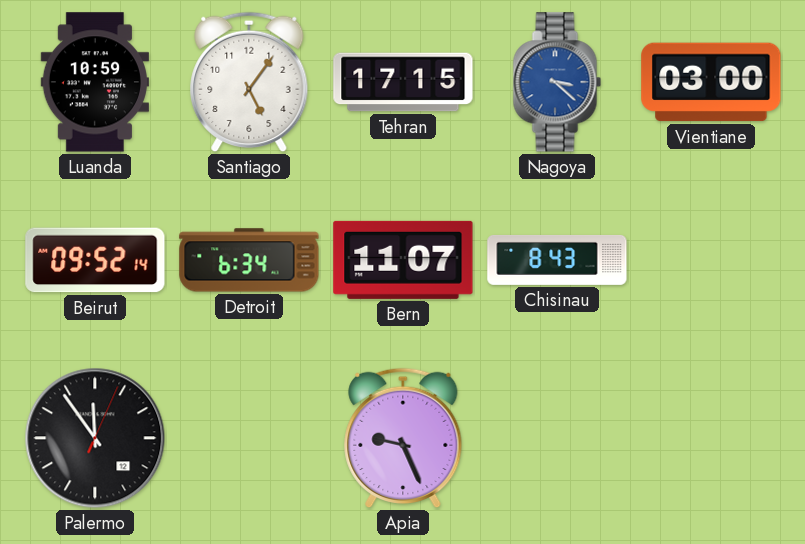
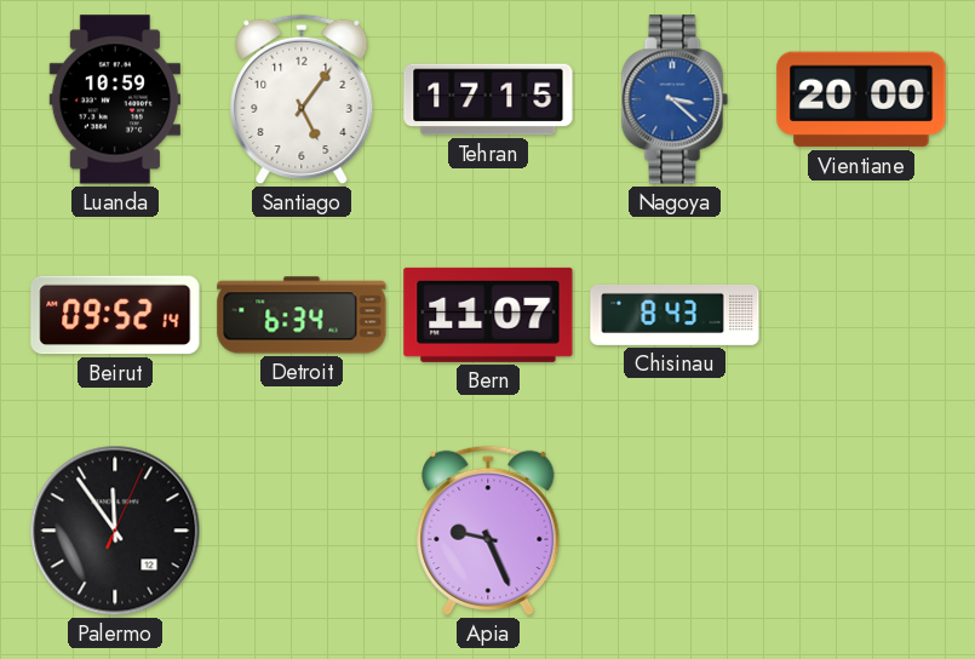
Vientiane: 03:00 -> 20:00
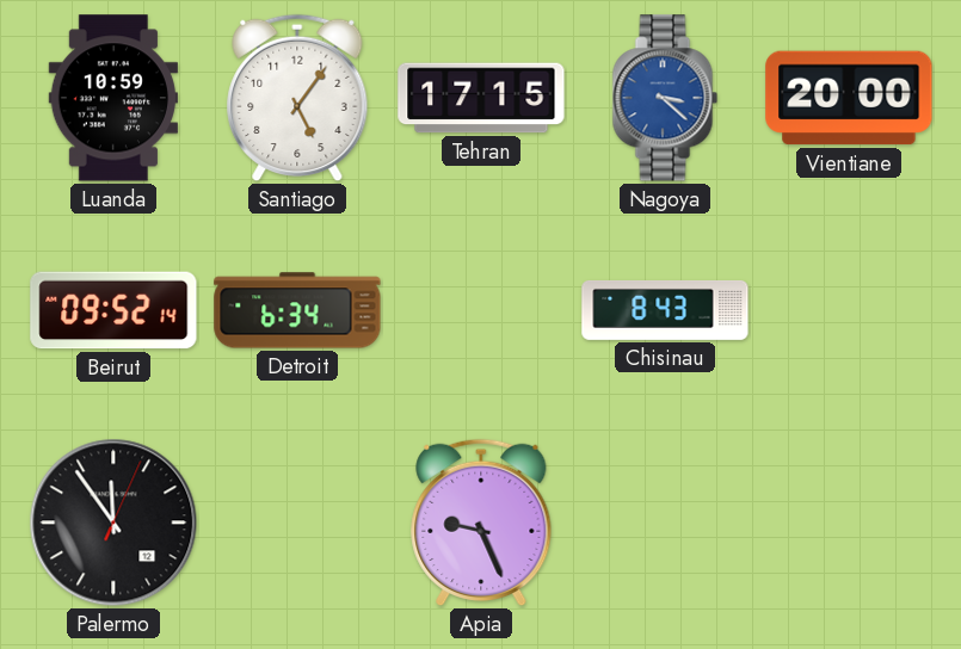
Bern: 11:07 -> none
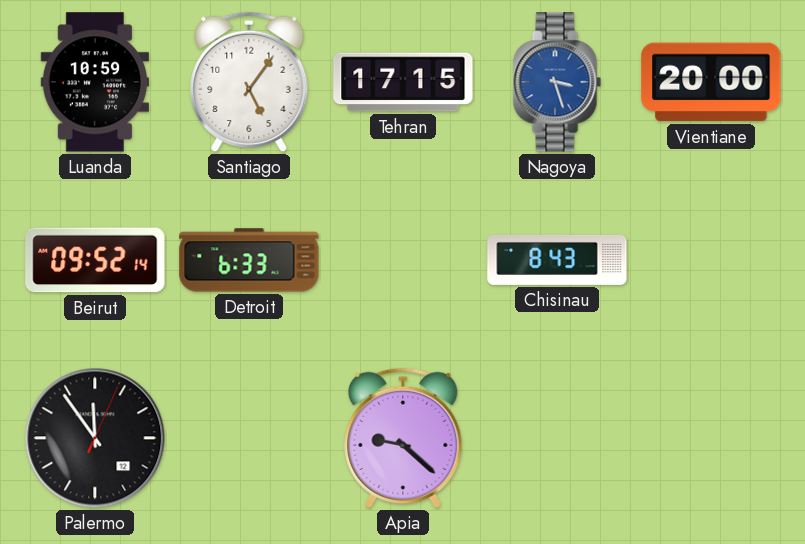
Nagoya: 3:22 -> 3:27
Detroit: 6:34 -> 6:33
Apia: 9:26 -> 9:22
